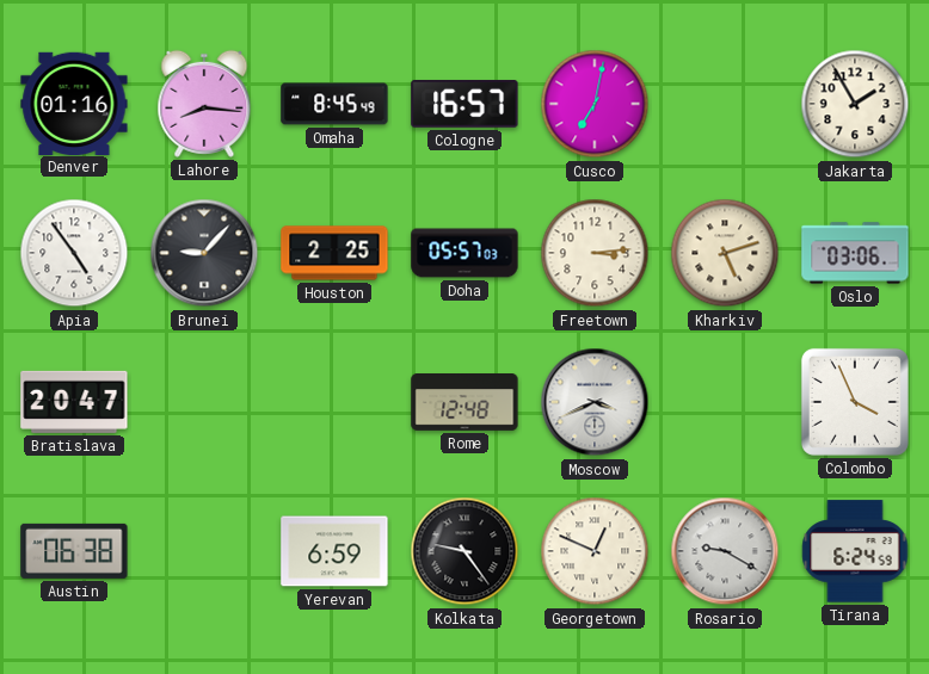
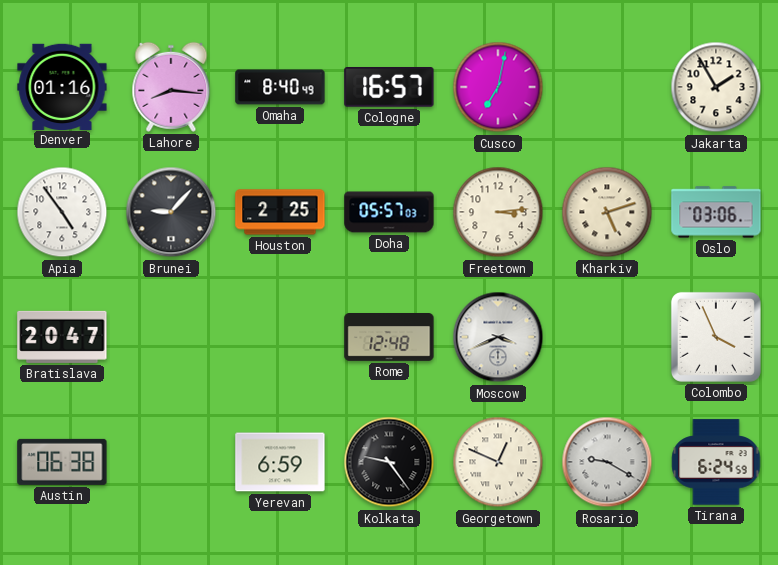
Omaha: 8:45 -> 8:40
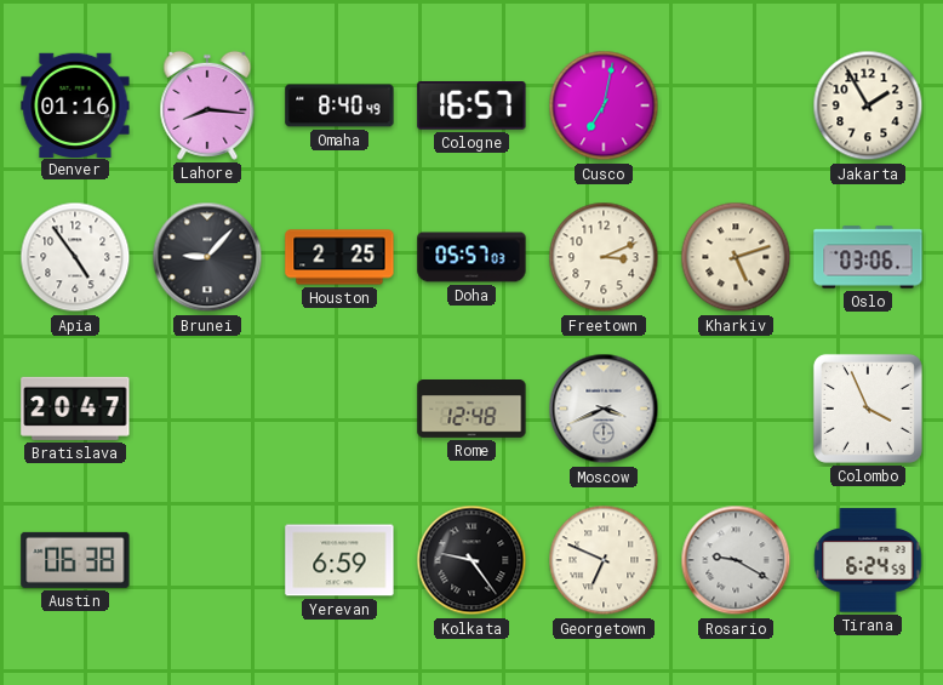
Freetown: 3:14 -> 3:11
Georgetown: 12:49 -> 6:49
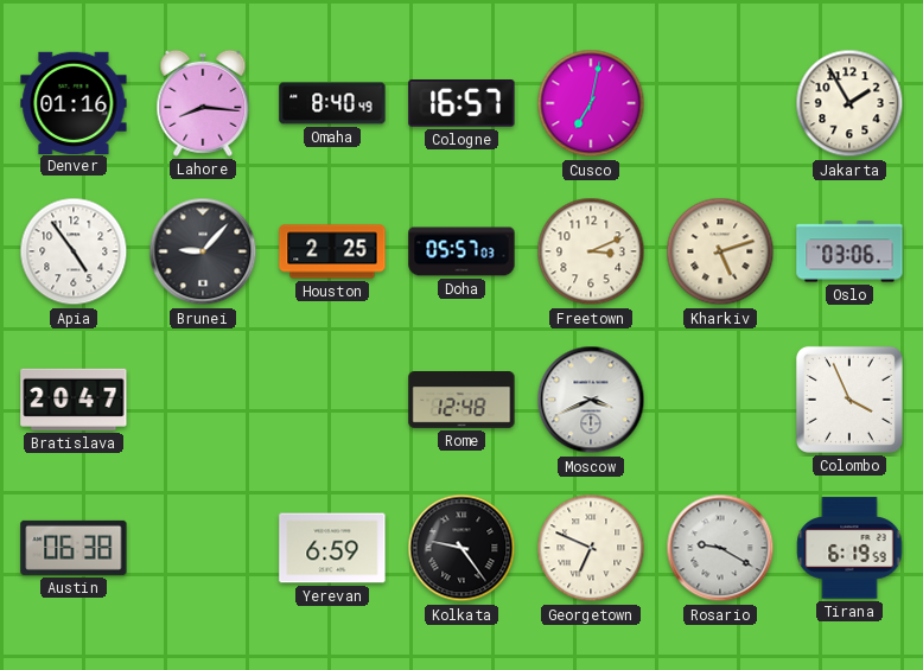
Tirana: 6:24 -> 6:19
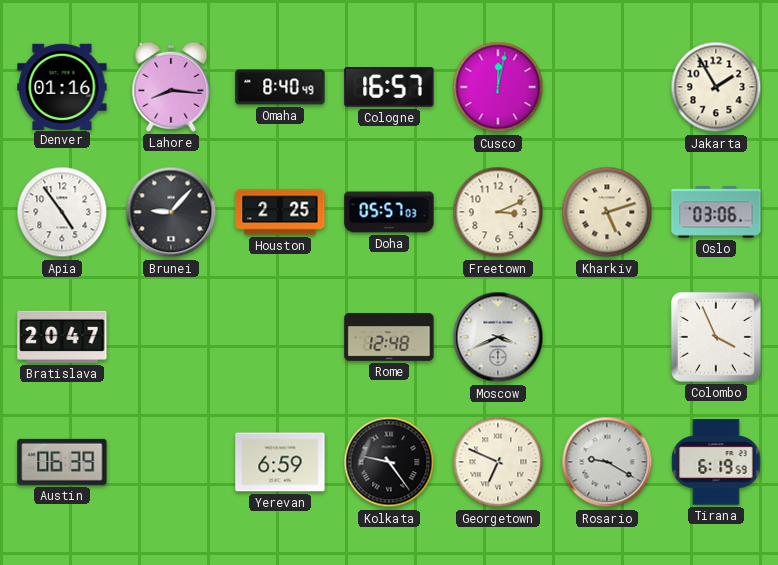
Cusco: 7:02 -> 12:02
Austin: 06:38 -> 06:39
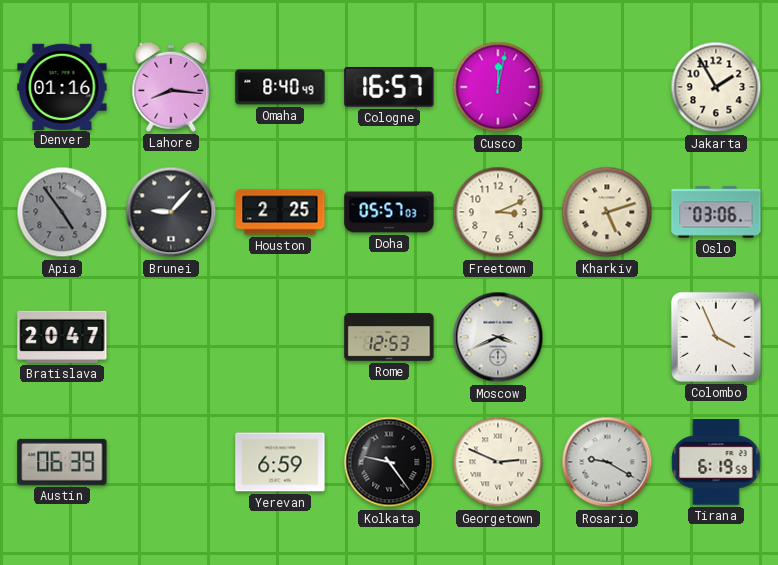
Apia dial: white -> grey
Rome: 12:48 -> 12:53
Georgetown: 6:49 -> 2:49
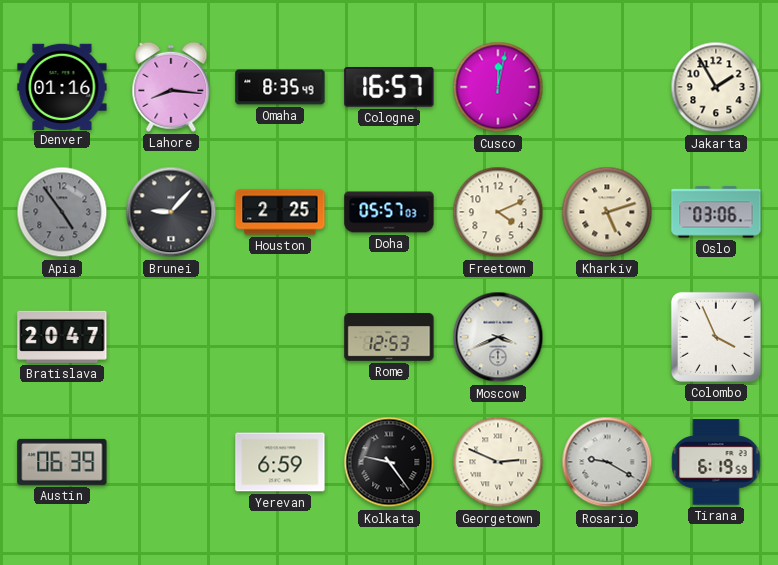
Omaha: 8:40 -> 8:35
Freetown: 3:11 -> 4:11
